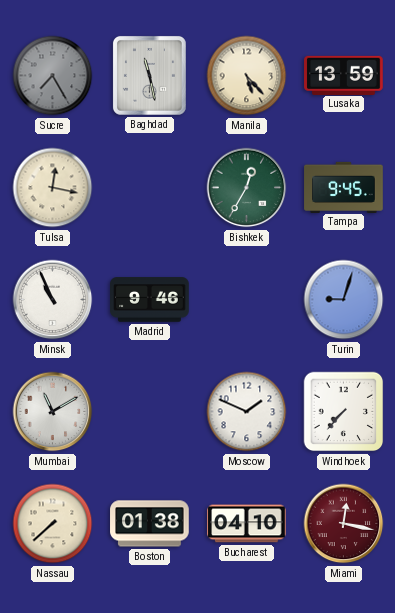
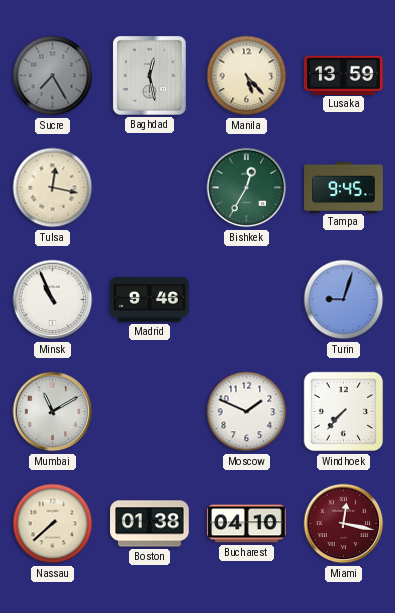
Baghdad: 11:28 -> 12:28
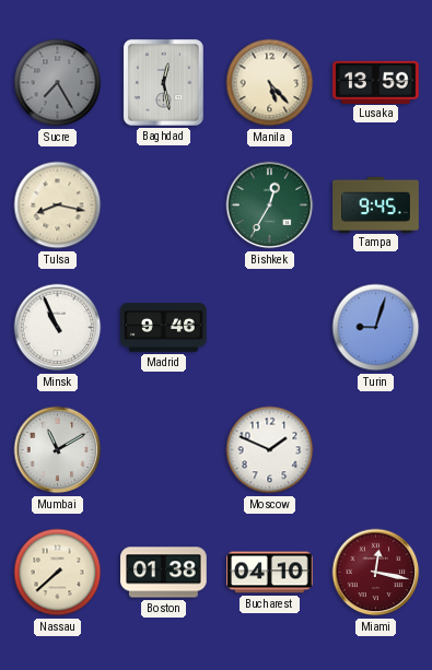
Tulsa: 12:17 -> 8:17
Windhoek: 7:37 -> none
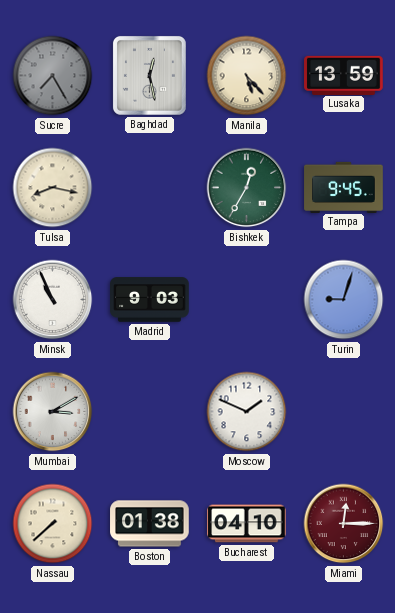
Madrid: 9:46 -> 9:03
Mumbai: 11:10 -> 3:10
Miami: 12:17 -> 12:15
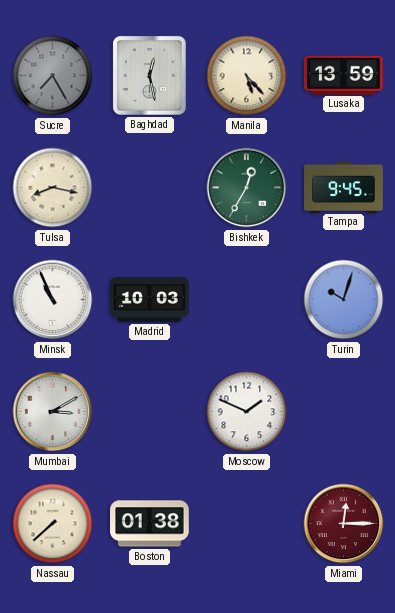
Madrid: 9:03 -> 10:03
Turin: 9:03 -> 10:03
Bucharest: 04:10 -> none
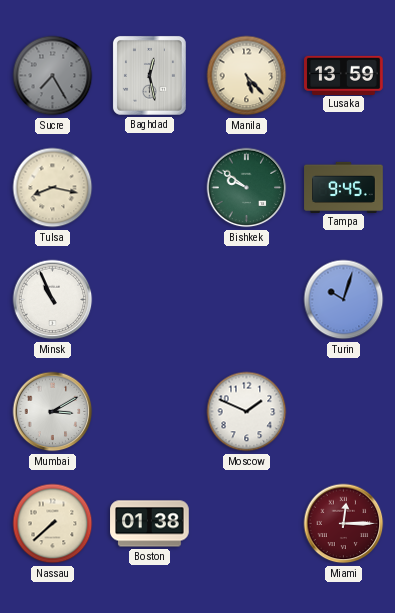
Bishkek: 12:35 -> 9:51
Madrid: 10:03 -> none
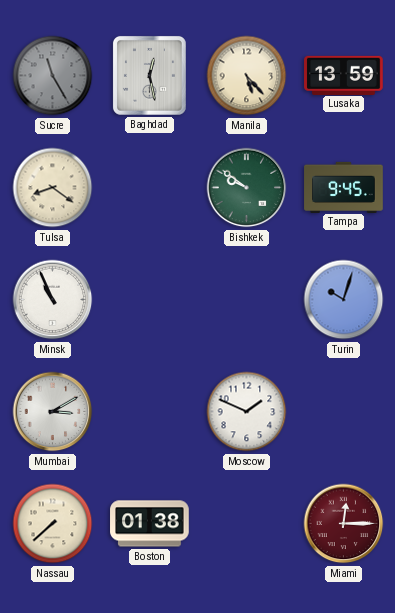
Sucre: 7:25 -> 11:25
Tulsa: 8:17 -> 8:21
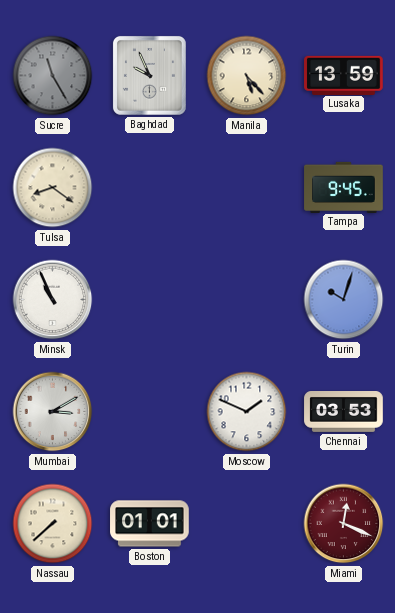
Baghdad: 12:28 -> 9:56
Bishkek: 9:51 -> none
Chennai: none -> 03:53
Boston: 01:38 -> 01:01
Miami: 12:15 -> 12:19
